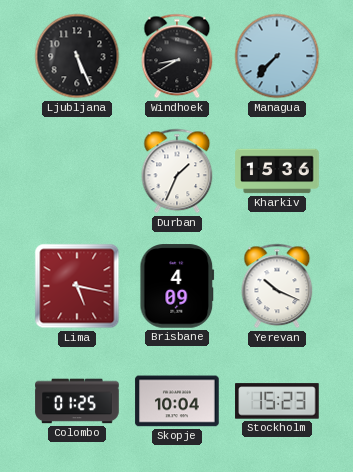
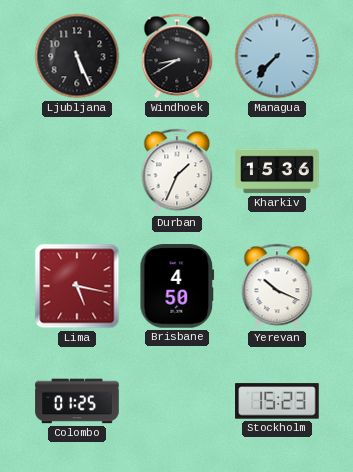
Brisbane: 4:09 -> 4:50
Skopje: 10:04 -> none
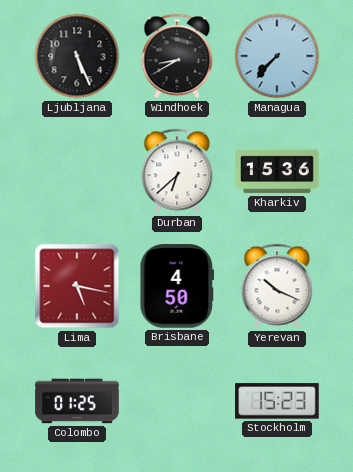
Durban: 1:34 -> 6:38
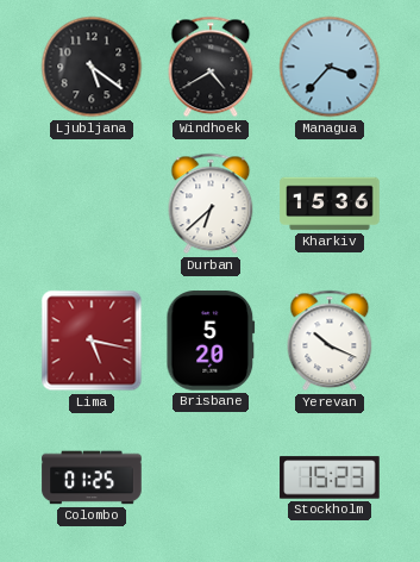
Ljubljana: 5:26 -> 5:21
Windhoek: 8:40 -> 4:40
Managua: 7:37 -> 3:37
Brisbane: 4:50 -> 5:20
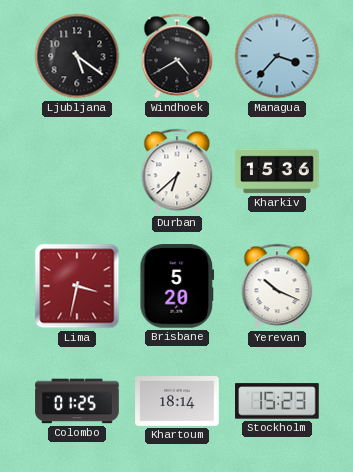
Lima: 5:17 -> 3:32
Khartoum: none -> 18:14
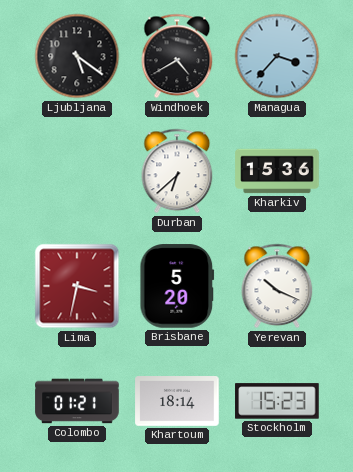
Colombo: 01:25 -> 01:21
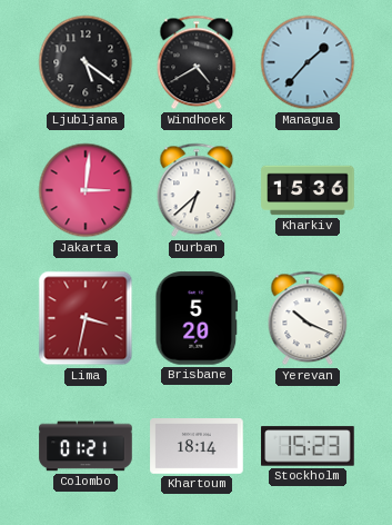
Managua: 3:37 -> 1:37
Jakarta: none -> 3:01
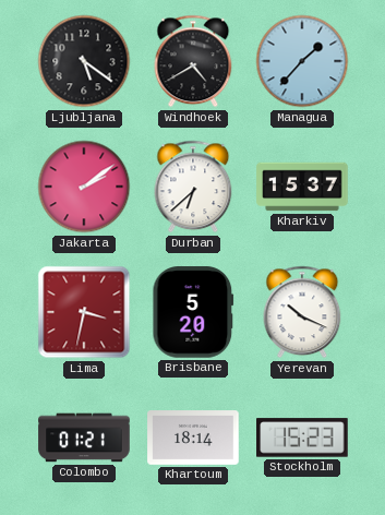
Jakarta: 3:01 -> 2:09
Kharkiv: 15:36 -> 15:37
